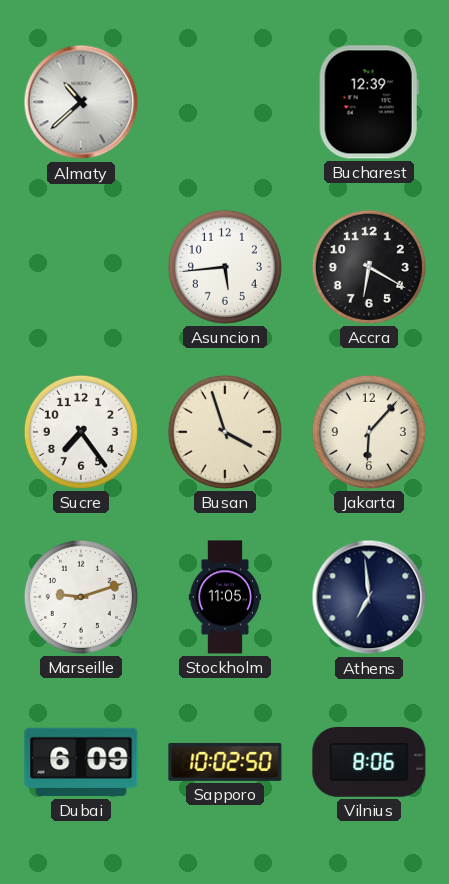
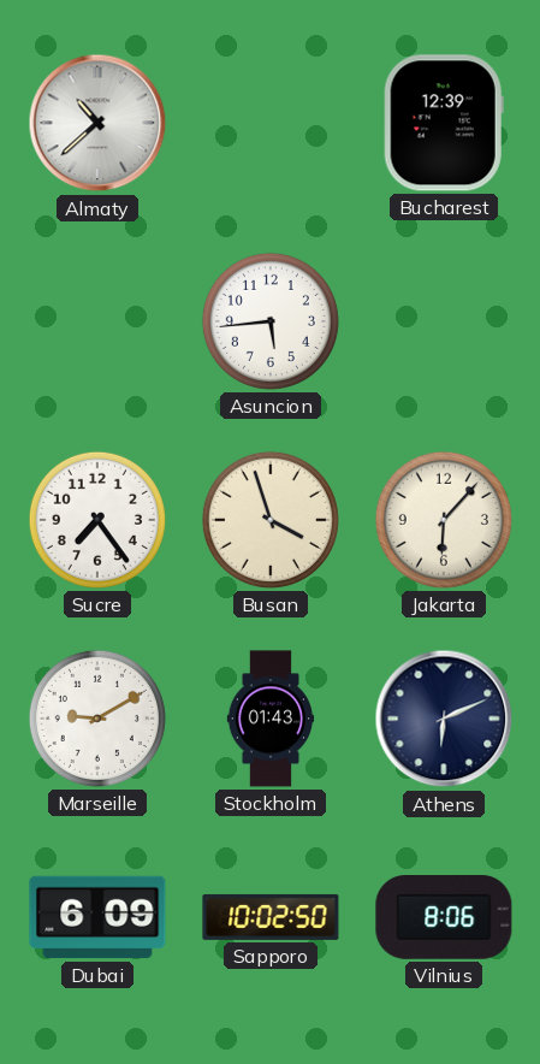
Accra: 6:20 -> none
Marseille: 9:12 -> 9:10
Stockholm: 11:05 -> 01:43
Athens: 6:59 -> 6:11
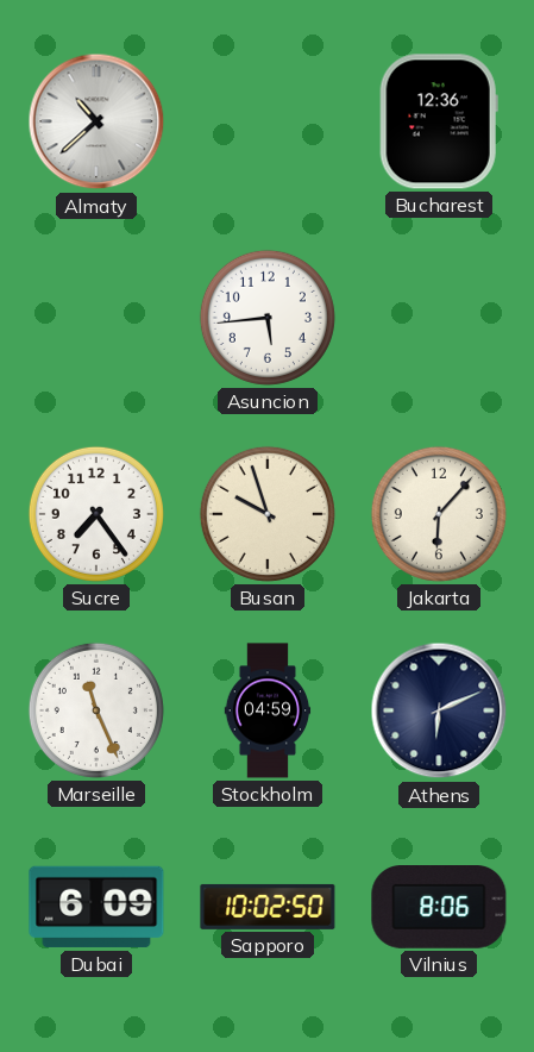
Bucharest: 12:39 -> 12:36
Busan: 3:57 -> 9:57
Marseille: 9:10 -> 11:26
Stockholm: 01:43 -> 04:59
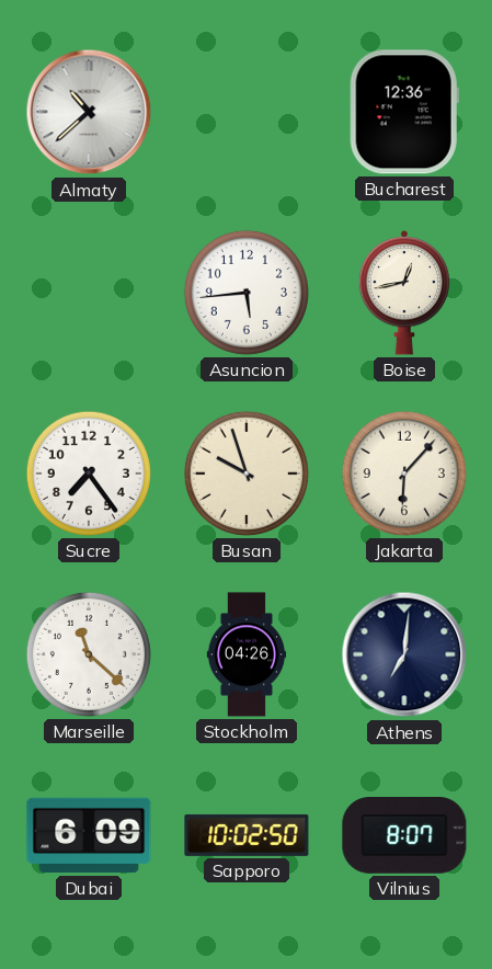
Boise: none -> 12:43
Marseille: 11:26 -> 11:22
Stockholm: 04:59 -> 04:26
Athens: 6:11 -> 7:01
Vilnius: 8:06 -> 8:07
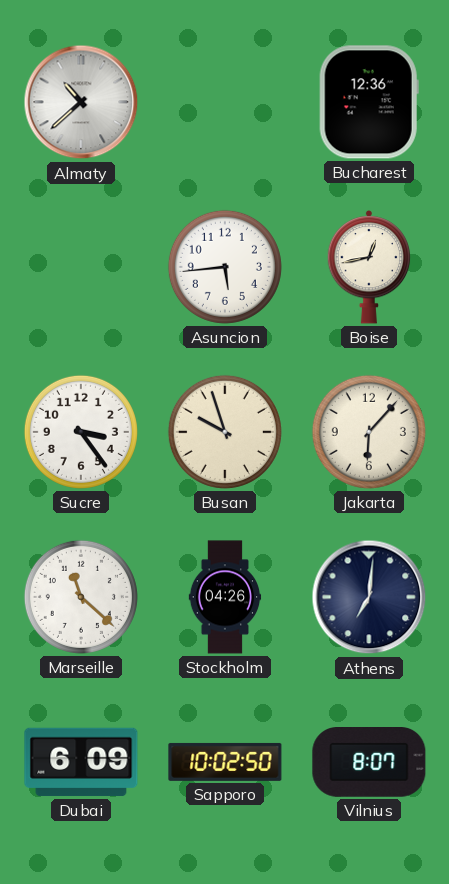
Sucre: 7:24 -> 3:24
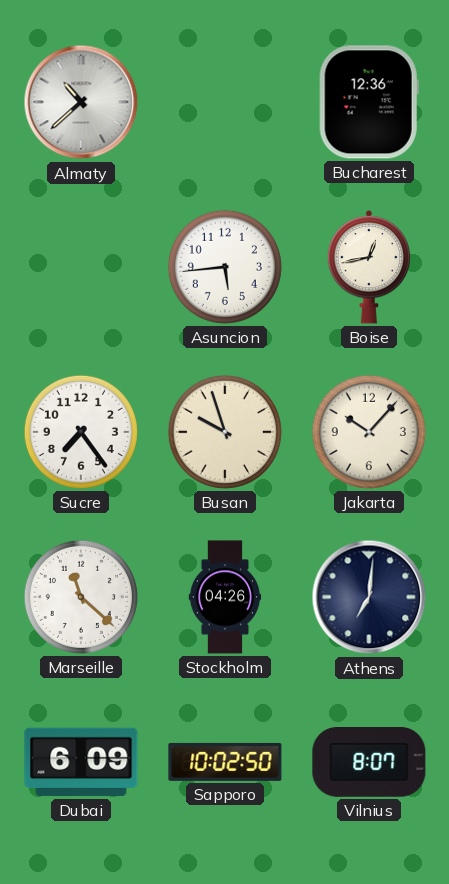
Sucre: 3:24 -> 7:24
Jakarta: 6:07 -> 10:07
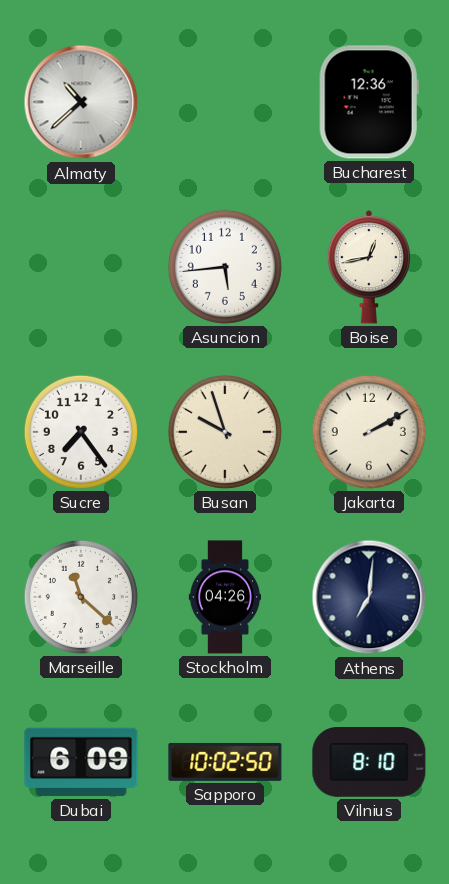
Jakarta: 10:07 -> 2:10
Vilnius: 8:07 -> 8:10
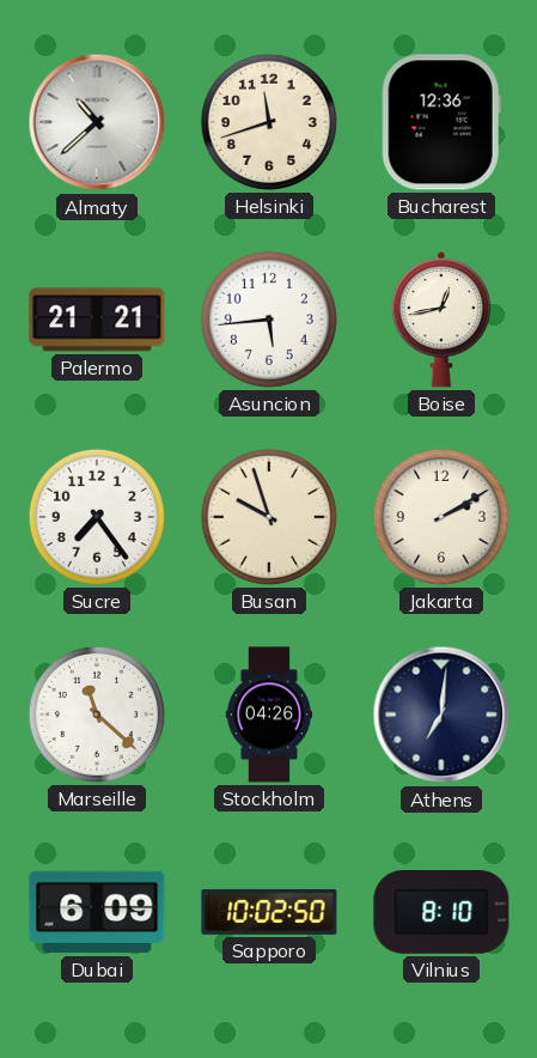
Helsinki: none -> 11:42
Palermo: none -> 21:21
